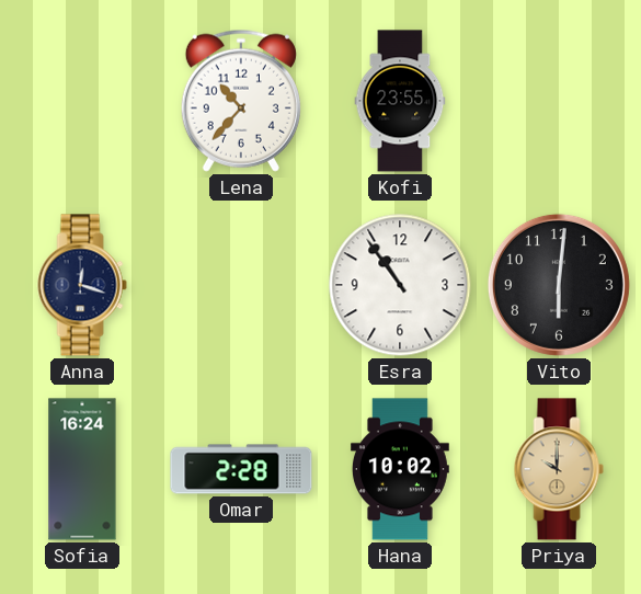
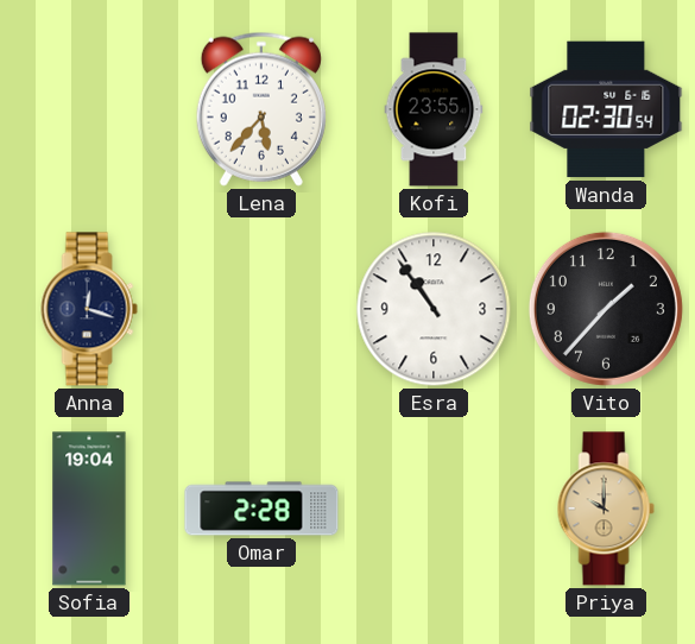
Lena: 10:37 -> 5:37
Wanda: none -> 02:30
Vito: 6:01 -> 1:37
Sofia: 16:24 -> 19:04
Hana: 10:02 -> none
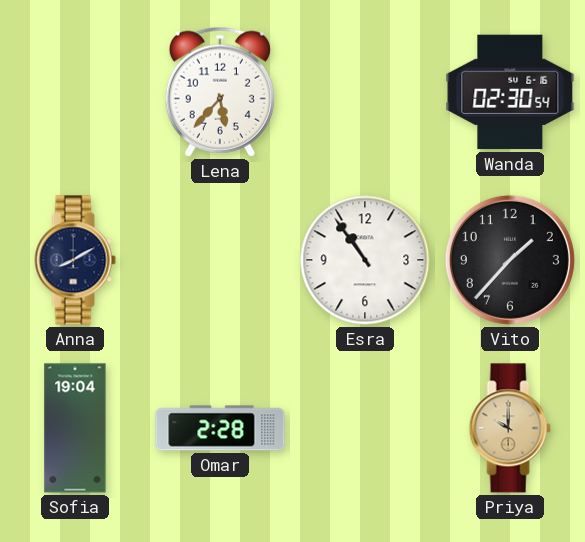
Kofi: 23:55 -> none
Anna: 12:18 -> 8:10
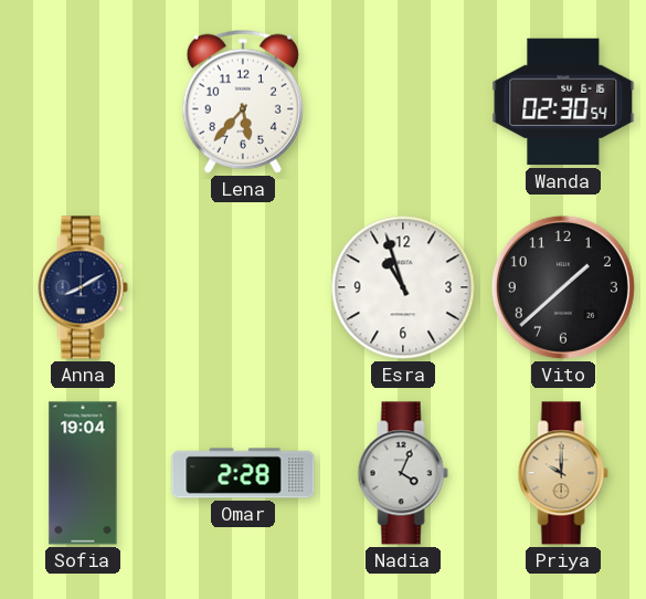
Esra: 10:54 -> 10:57
Vito: 1:37 -> 1:38
Nadia: none -> 4:04
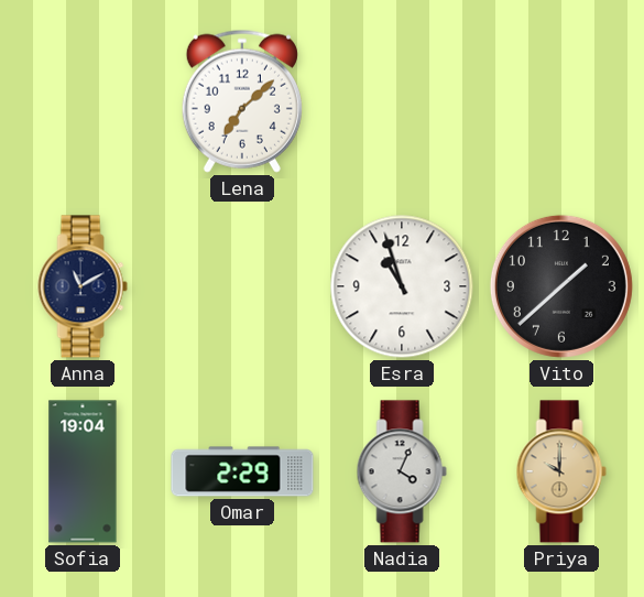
Lena: 5:37 -> 7:08
Wanda: 02:30 -> none
Anna: 8:10 -> 11:10
Omar: 2:28 -> 2:29
